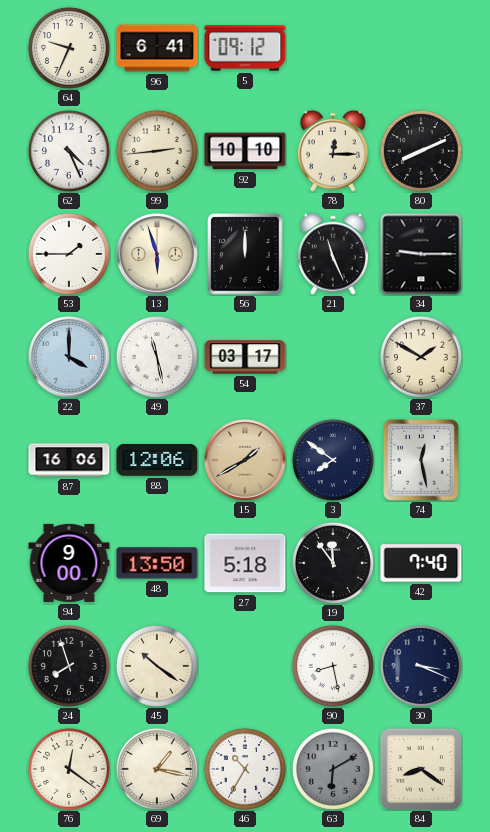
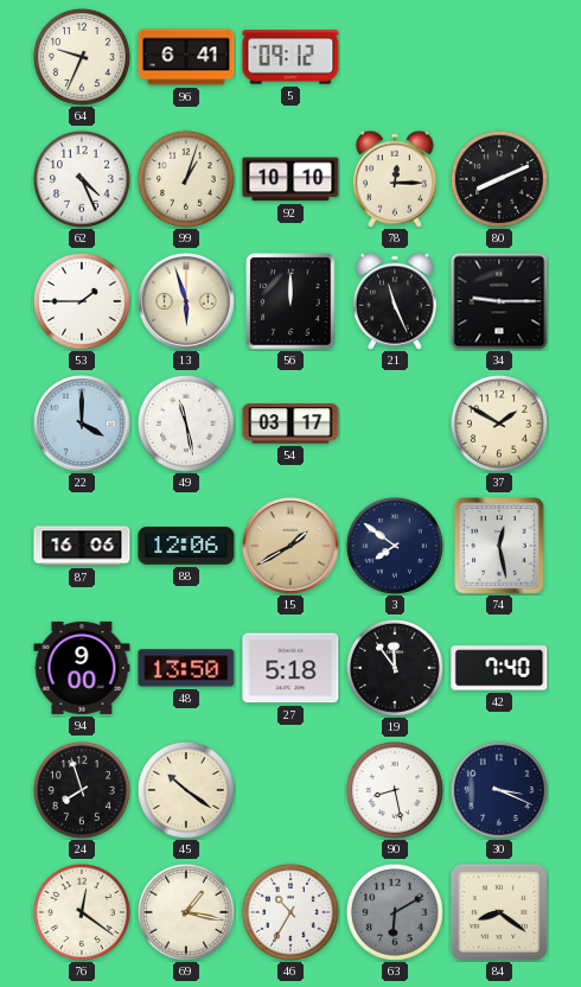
99: 2:44 -> 1:03
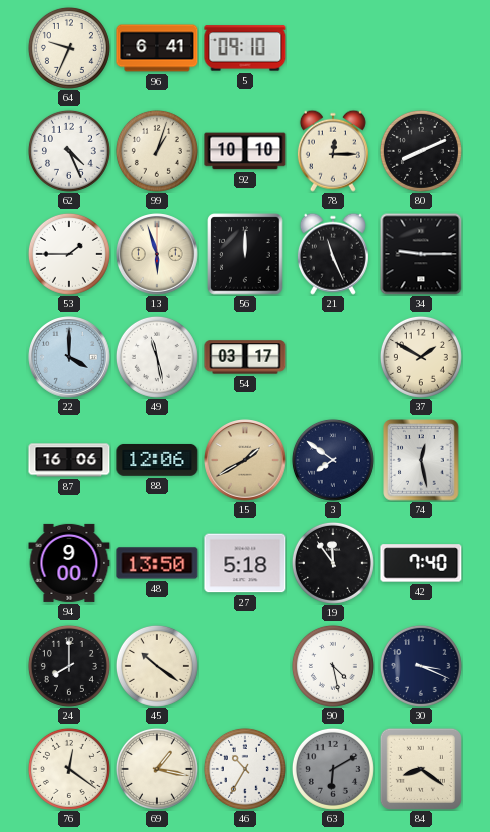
5: 09:12 -> 09:10
24: 7:57 -> 8:00
90: 8:28 -> 4:28
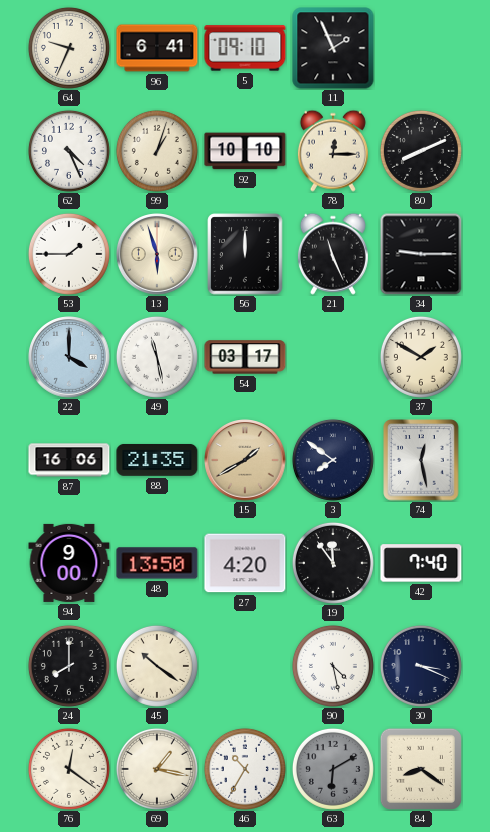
11: none -> 1:56
88: 12:06 -> 21:35
27: 5:18 -> 4:20
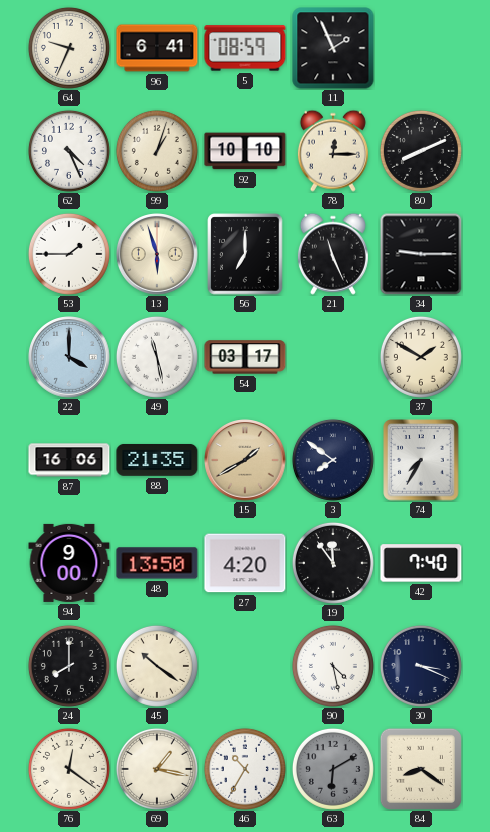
5: 09:10 -> 08:59
56: 12:00 -> 7:00
74: 12:28 -> 7:35
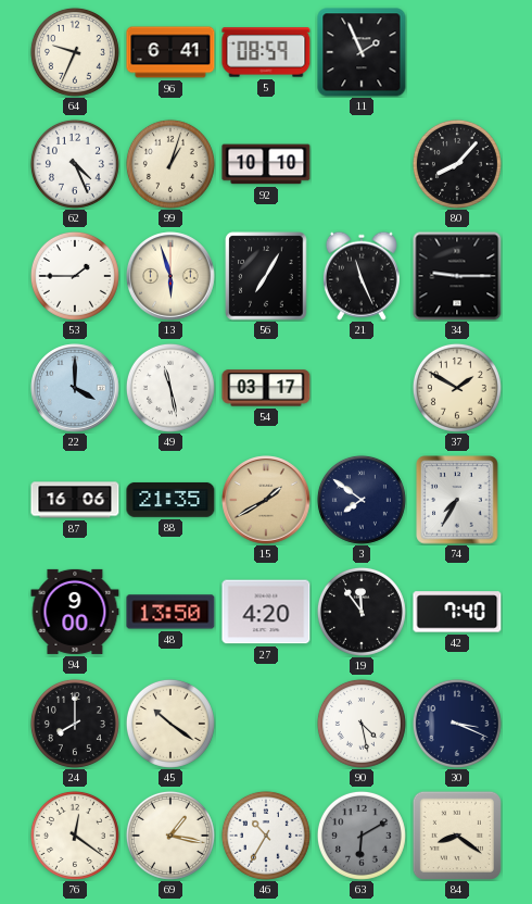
78: 12:15 -> none
80: 8:11 -> 8:07
56: 7:00 -> 7:05
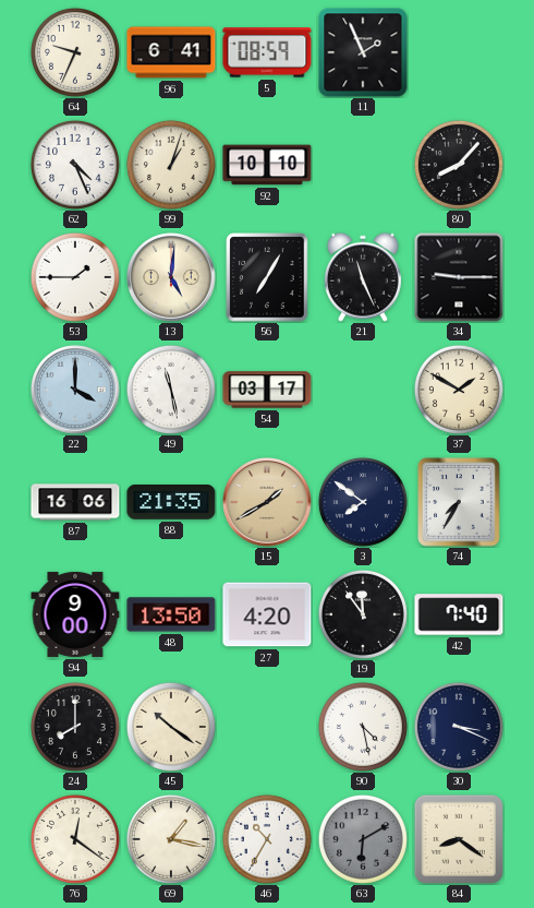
13: 5:57 -> 5:01
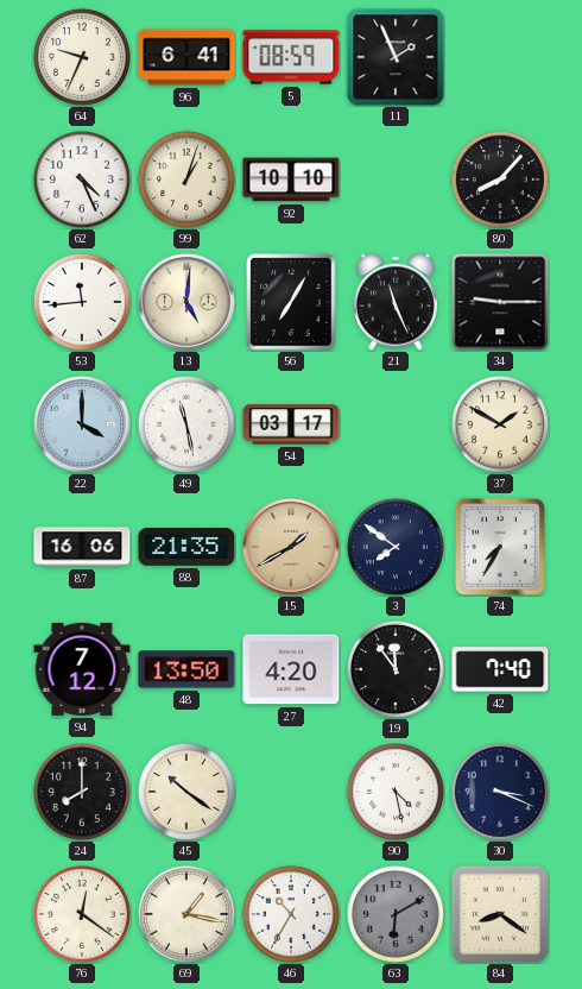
53: 1:45 -> 11:44
94: 9:00 -> 7:12
